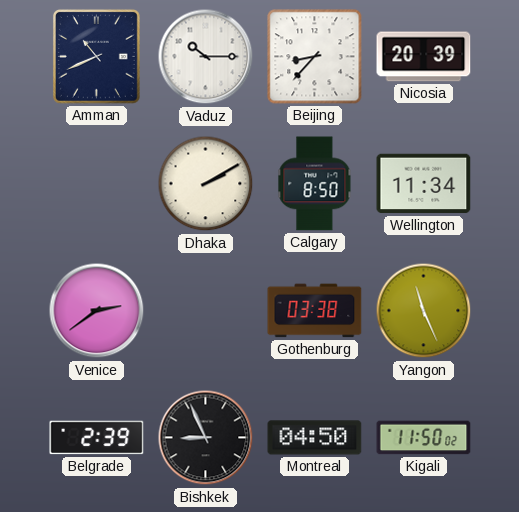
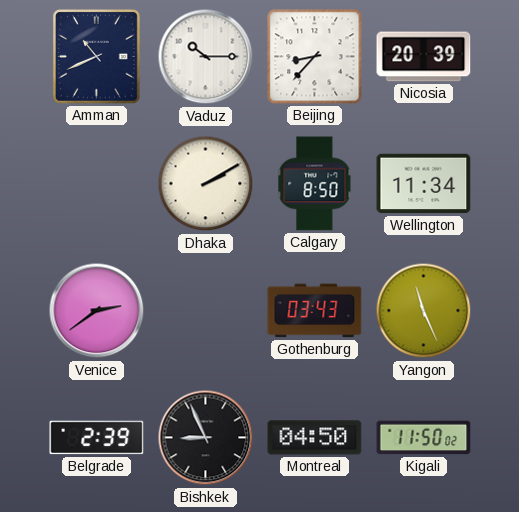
Gothenburg: 03:38 -> 03:43
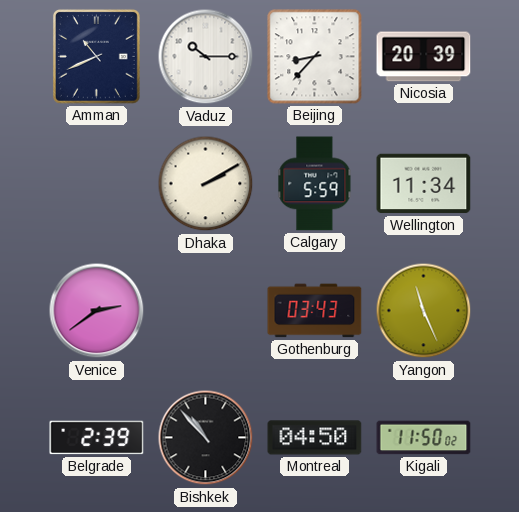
Calgary: 8:50 -> 5:59
Bishkek: 8:56 -> 10:53
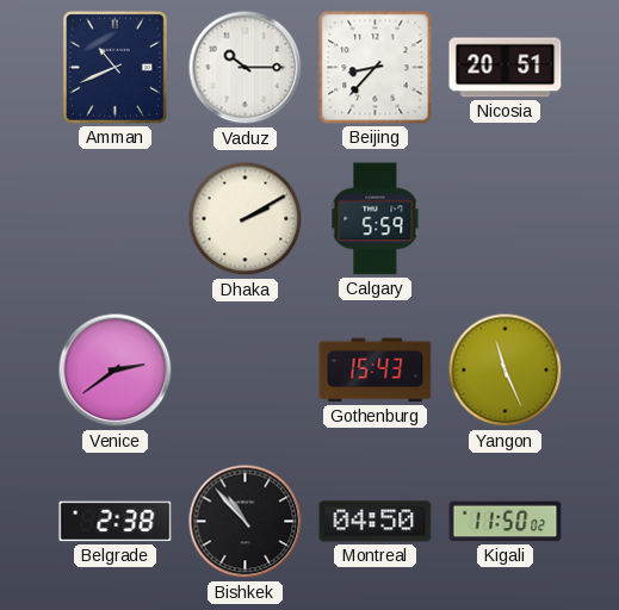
Nicosia: 20:39 -> 20:51
Wellington: 11:34 -> none
Gothenburg: 03:43 -> 15:43
Belgrade: 2:39 -> 2:38
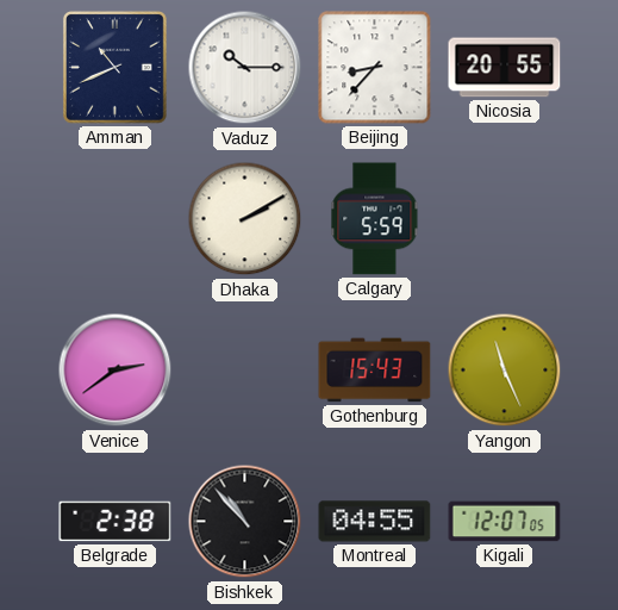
Nicosia: 20:51 -> 20:55
Montreal: 04:50 -> 04:55
Kigali: 11:50 -> 12:07
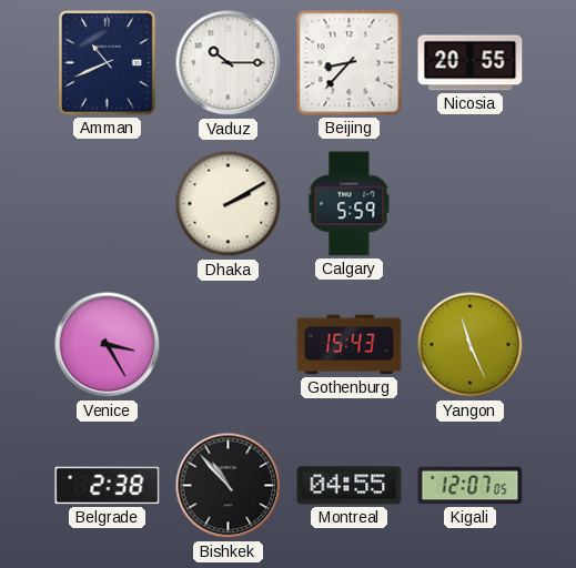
Venice: 2:39 -> 3:25
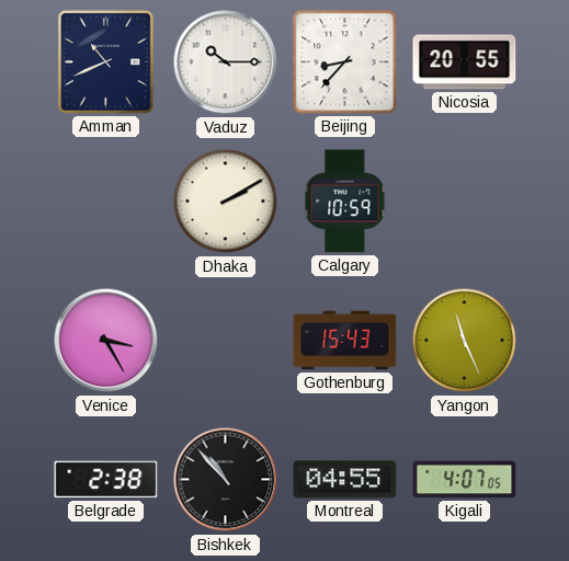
Calgary: 5:59 -> 10:59
Kigali: 12:07 -> 4:07
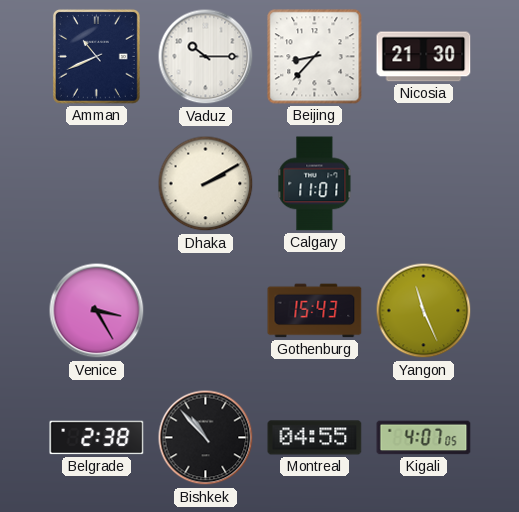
Nicosia: 20:55 -> 21:30
Calgary: 10:59 -> 11:01
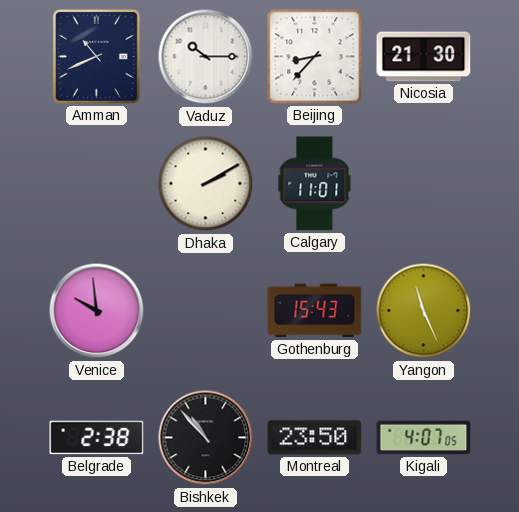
Venice: 3:25 -> 9:59
Montreal: 04:55 -> 23:50
